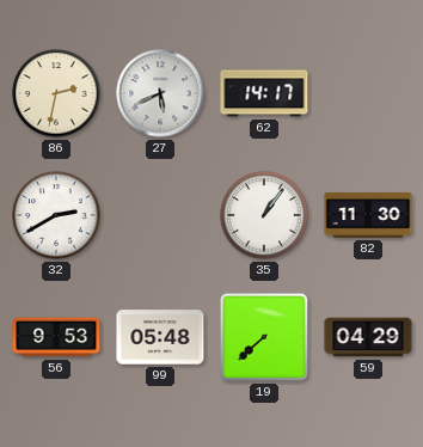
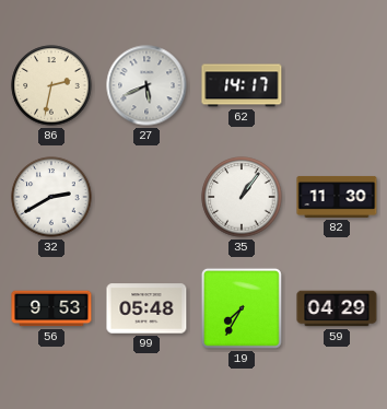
19: 7:38 -> 7:35
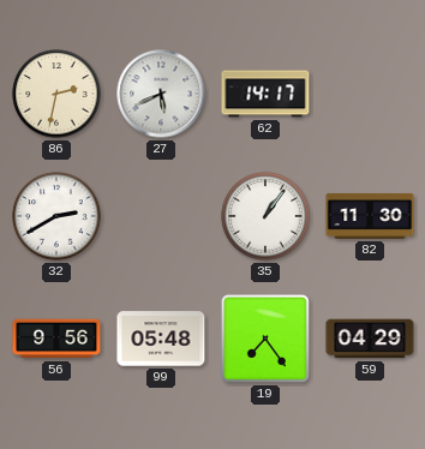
56: 9:53 -> 9:56
19: 7:35 -> 7:24
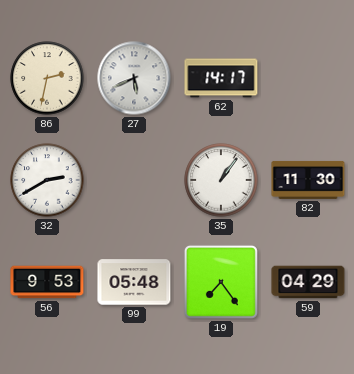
56: 9:56 -> 9:53
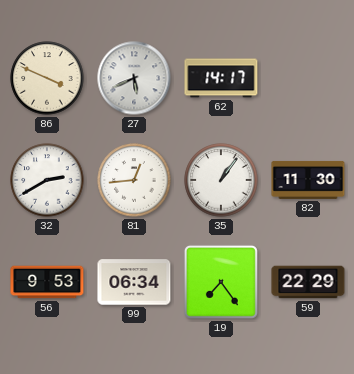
86: 2:32 -> 3:49
81: none -> 12:44
99: 05:48 -> 06:34
59: 04:29 -> 22:29
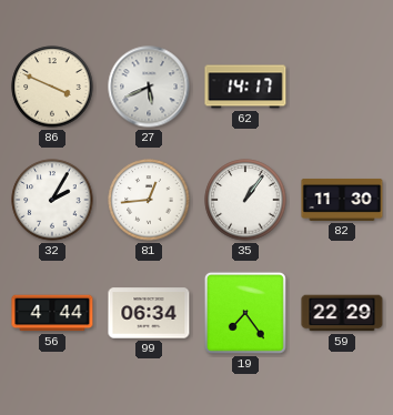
32: 2:40 -> 2:05
56: 9:53 -> 4:44
